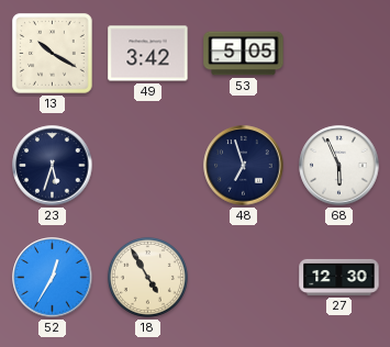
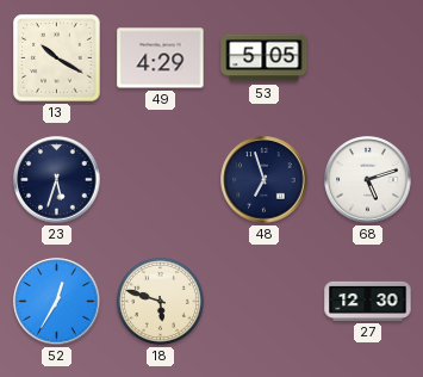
49: 3:42 -> 4:29
68: 5:56 -> 5:12
18: 4:55 -> 5:48
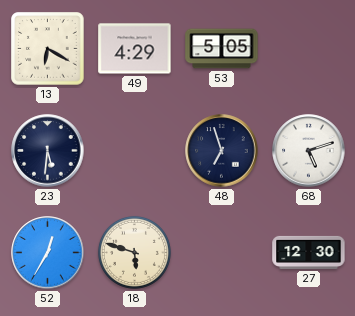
13: 10:20 -> 6:20
23: 5:33 -> 5:31
